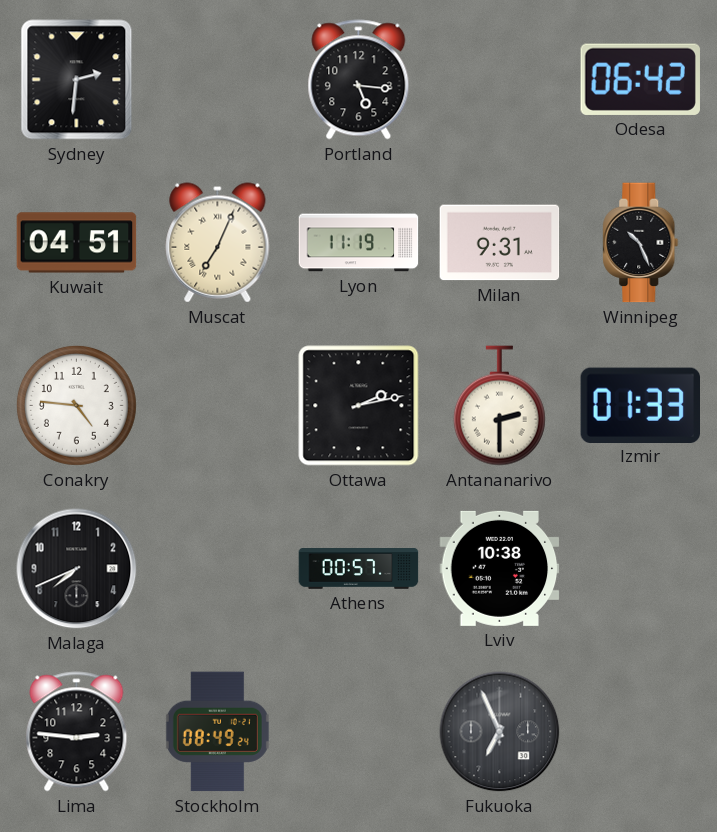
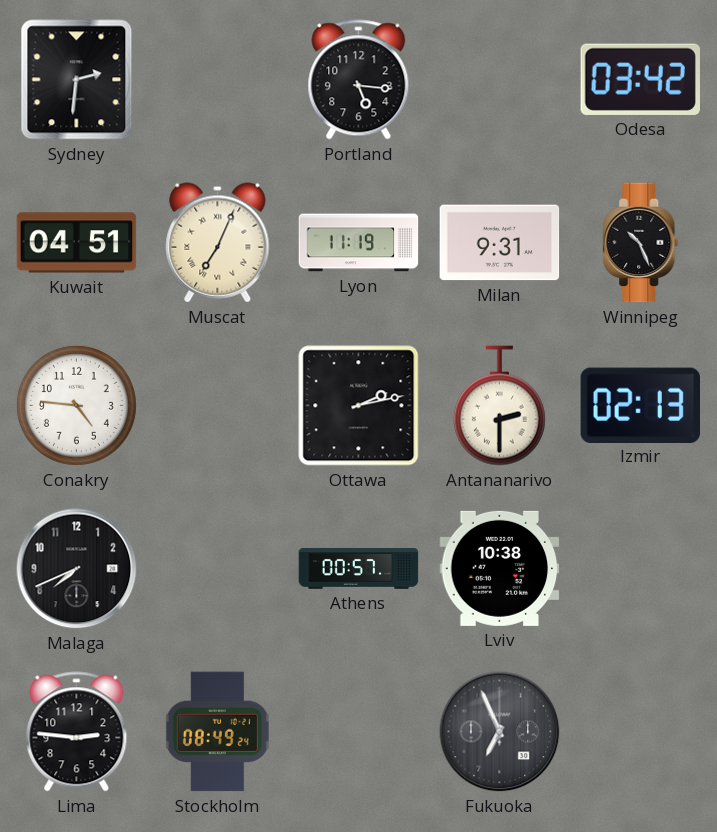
Odesa: 06:42 -> 03:42
Izmir: 01:33 -> 02:13
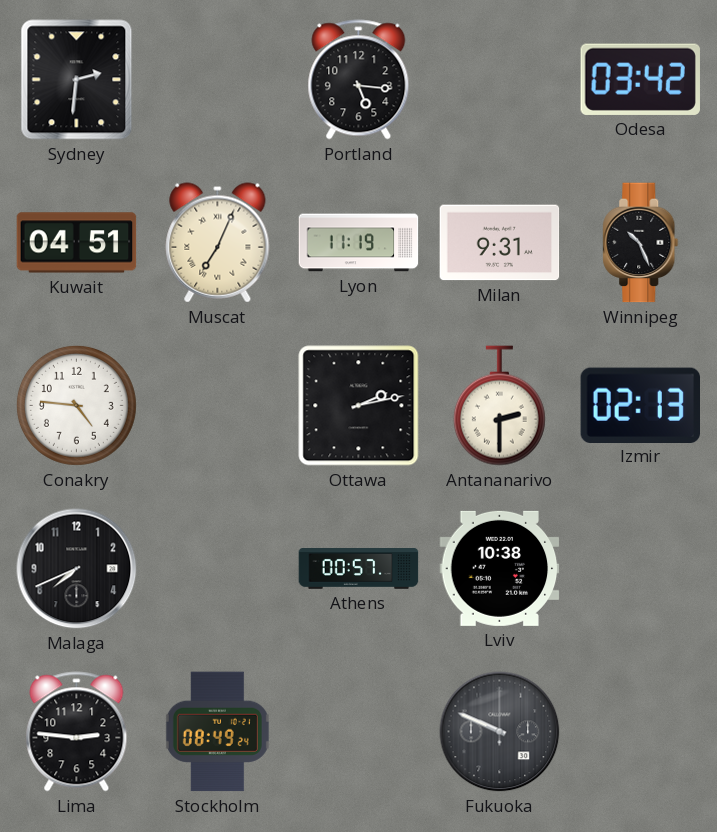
Fukuoka: 6:56 -> 9:49
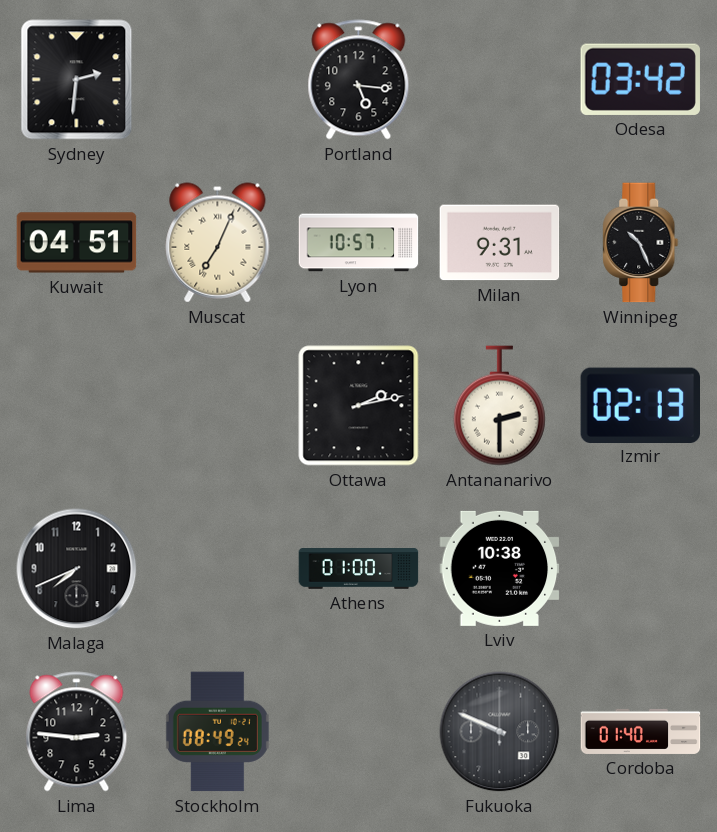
Lyon: 11:19 -> 10:57
Conakry: 4:46 -> none
Athens: 00:57 -> 01:00
Cordoba: none -> 01:40
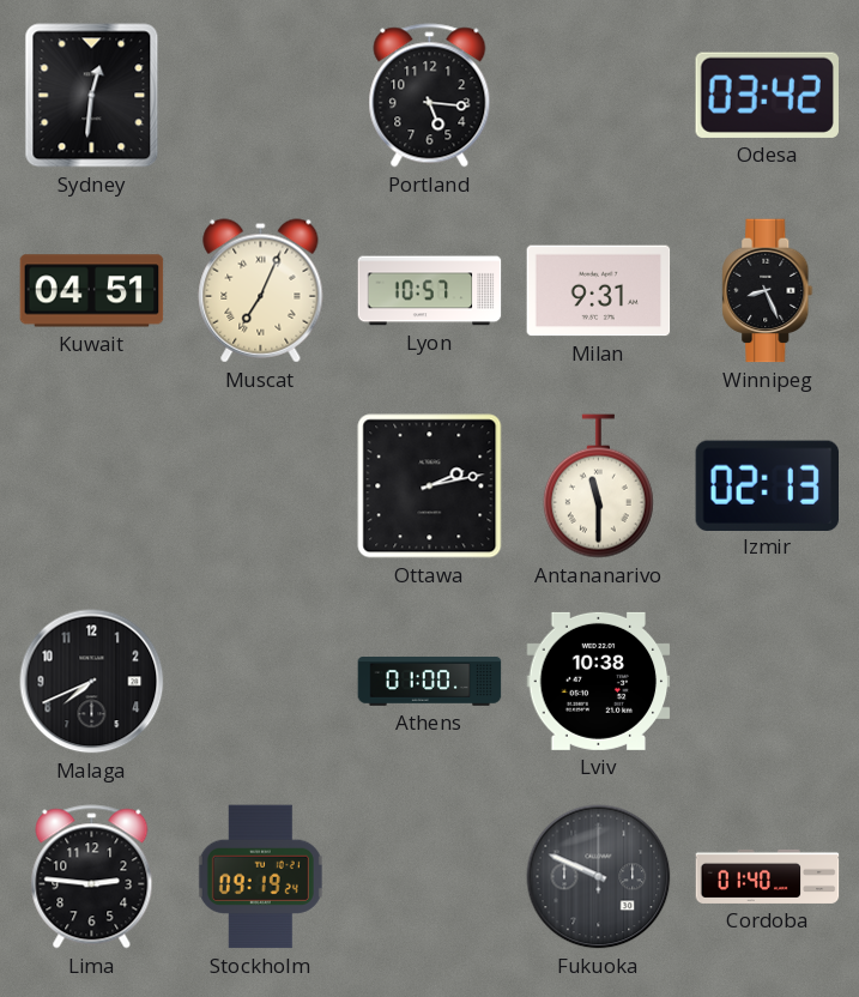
Sydney: 2:31 -> 12:31
Winnipeg: 10:26 -> 8:26
Antananarivo: 2:30 -> 11:30
Stockholm: 08:49 -> 09:19
